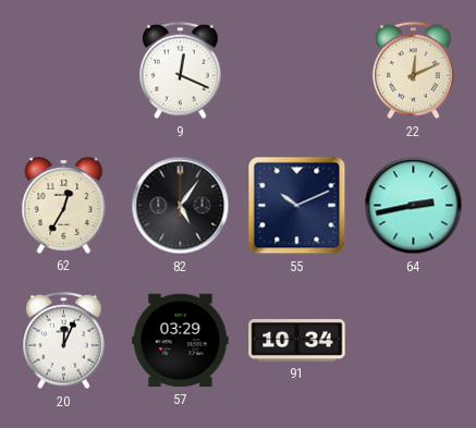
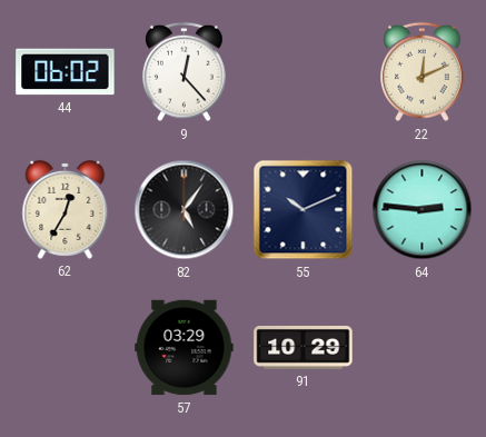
44: none -> 06:02
9: 12:19 -> 12:23
64: 2:43 -> 2:46
20: 12:04 -> none
91: 10:34 -> 10:29
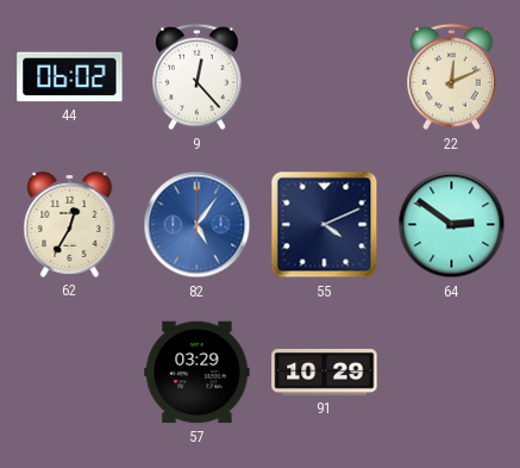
82 dial: black -> blue
55: 10:11 -> 4:11
64: 2:46 -> 2:51
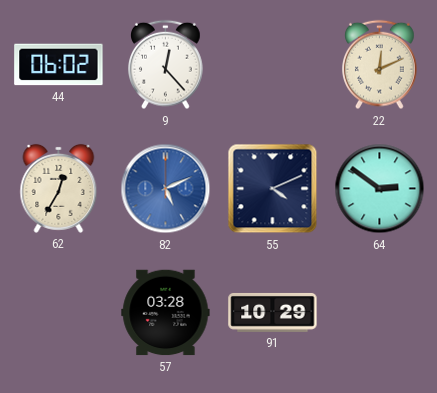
82: 5:06 -> 5:11
57: 03:29 -> 03:28
